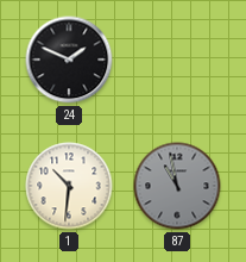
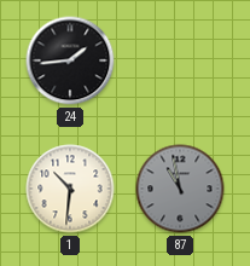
24: 1:49 -> 1:44
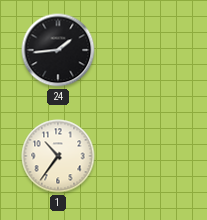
1: 10:31 -> 10:36
87: 10:58 -> none
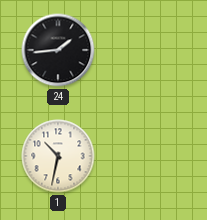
1: 10:36 -> 10:32
